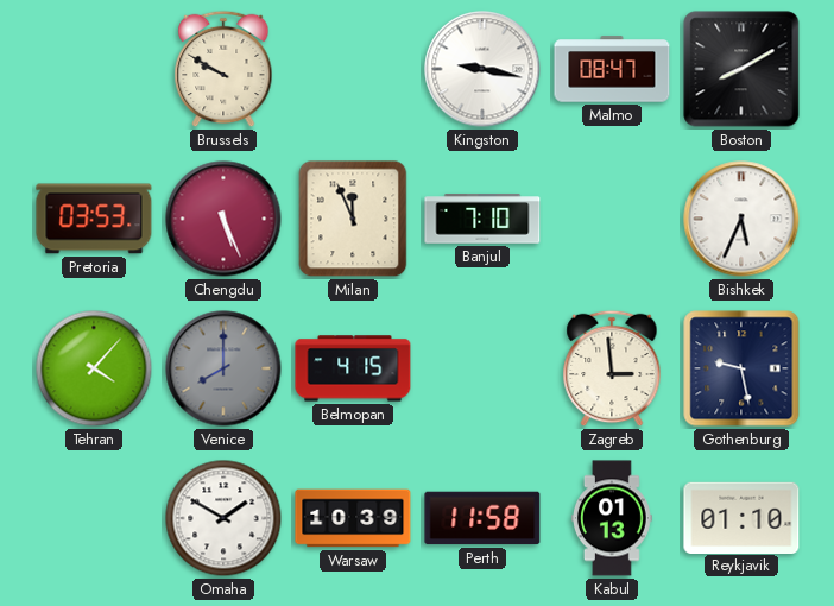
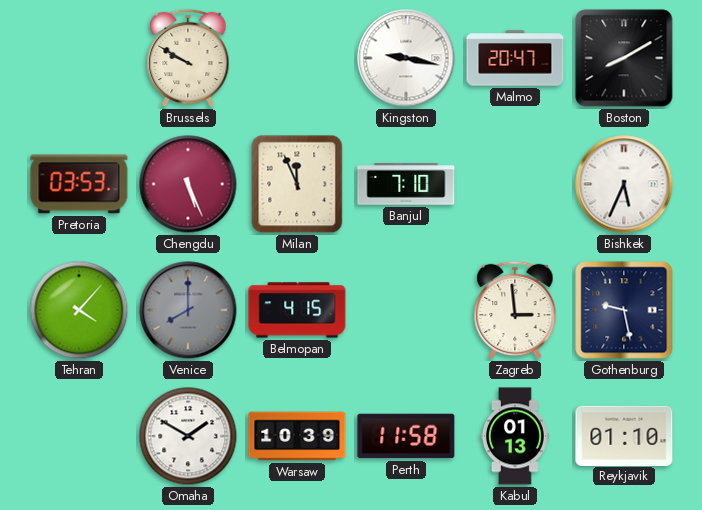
Malmo: 08:47 -> 20:47
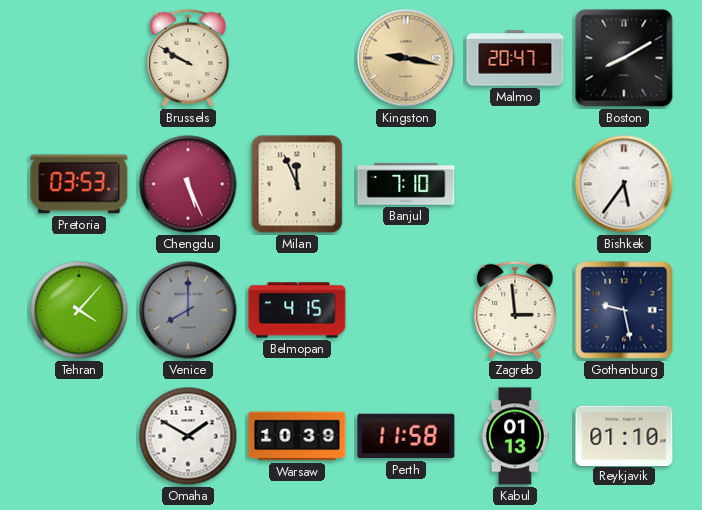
Kingston dial: white -> champagne
Bishkek: 5:34 -> 5:36
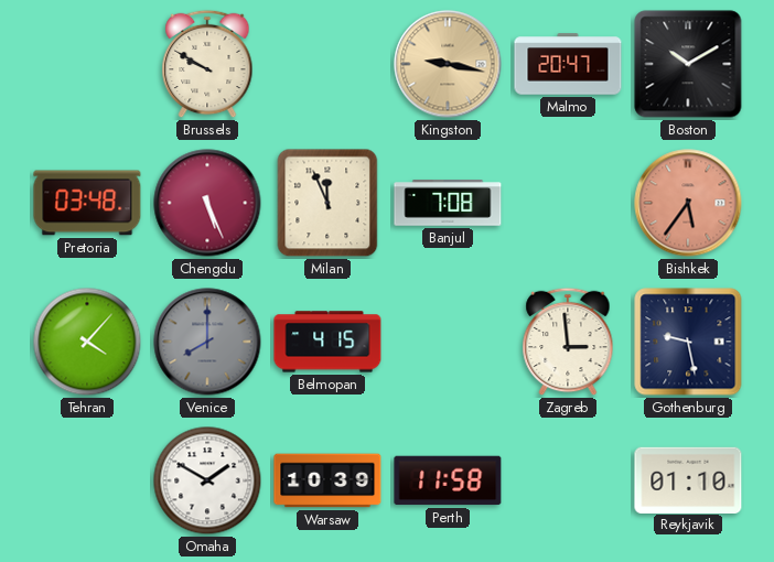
Boston: 8:10 -> 10:10
Pretoria: 03:53 -> 03:48
Banjul: 7:10 -> 7:08
Bishkek dial: white -> salmon
Kabul: 01:13 -> none
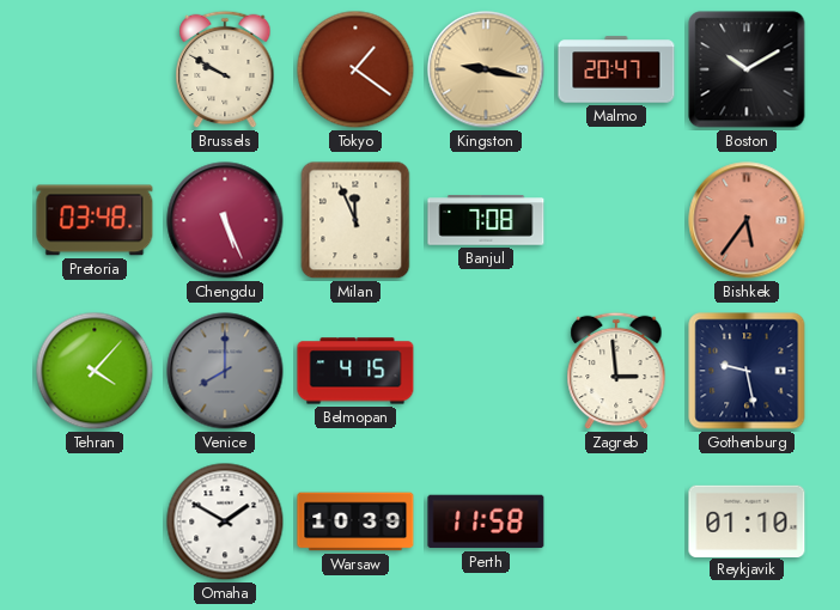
Tokyo: none -> 1:21
